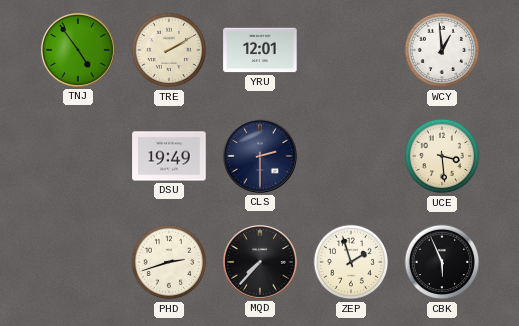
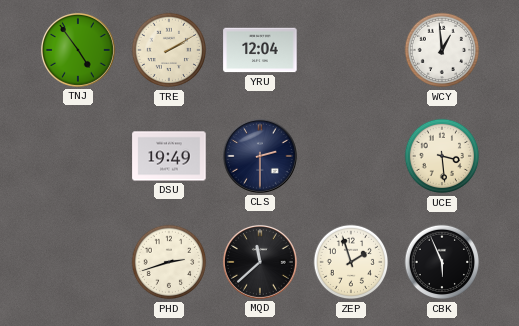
YRU: 12:01 -> 12:04
MQD: 7:37 -> 11:38
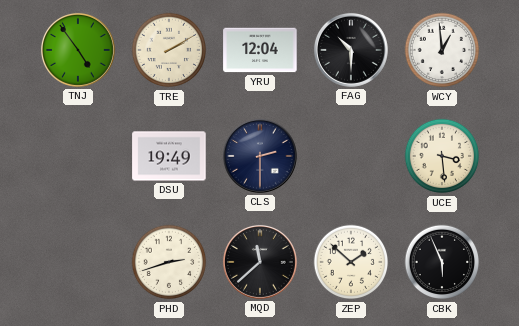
FAG: none -> 10:30
ZEP: 1:57 -> 1:52
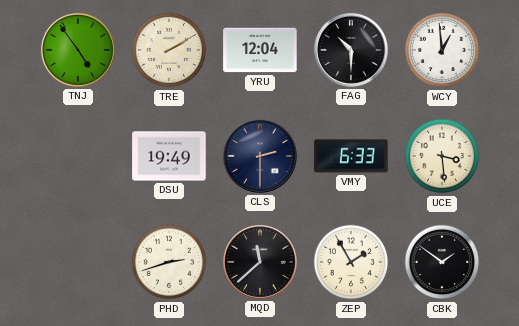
VMY: none -> 6:33
ZEP: 1:52 -> 1:55
CBK: 5:56 -> 1:51
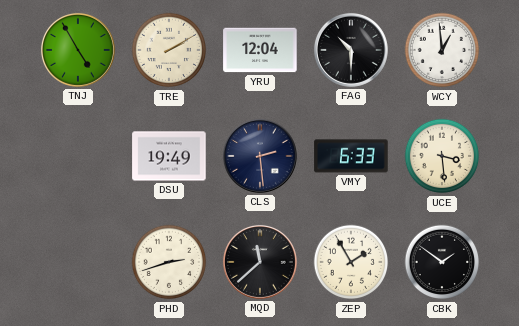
TNJ: 4:54 -> 4:55
CLS: 2:30 -> 2:29
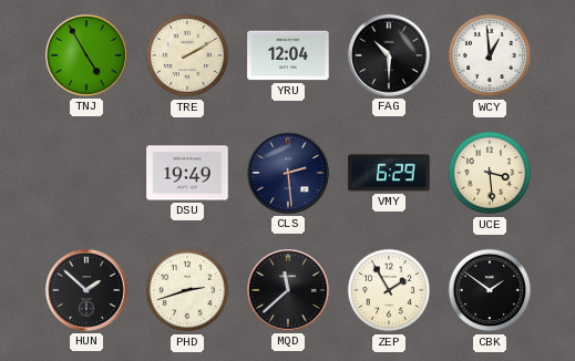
VMY: 6:33 -> 6:29
HUN: none -> 1:52
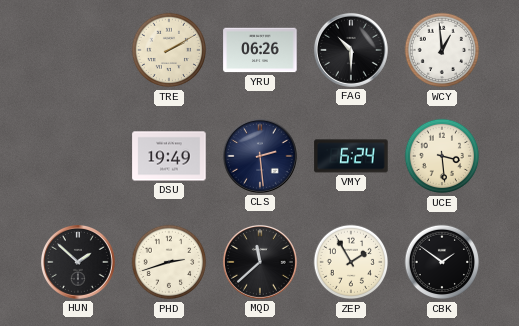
TNJ: 4:55 -> none
YRU: 12:04 -> 06:26
VMY: 6:29 -> 6:24
